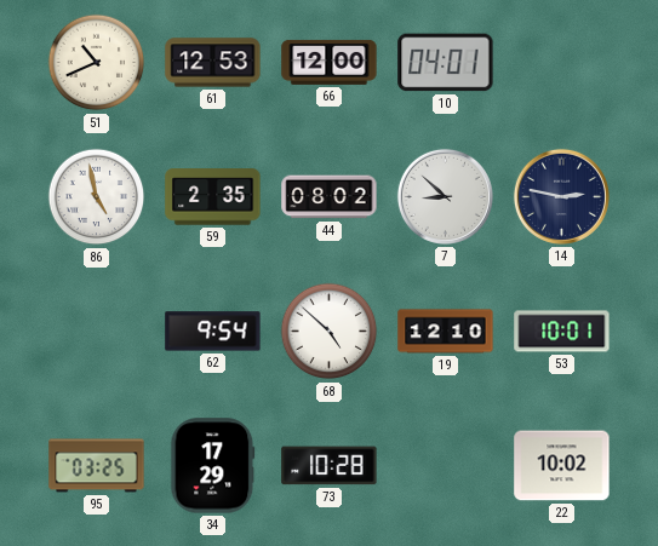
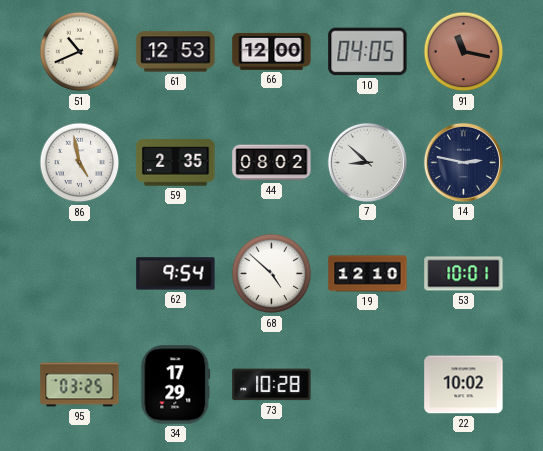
10: 04:01 -> 04:05
91: none -> 11:17
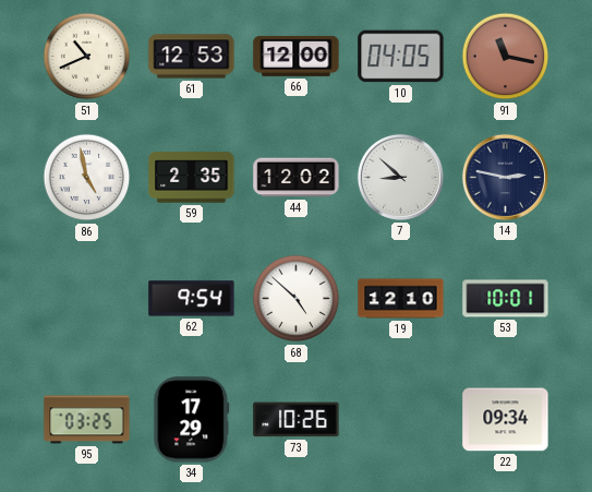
44: 08:02 -> 12:02
73: 10:28 -> 10:26
22: 10:02 -> 09:34
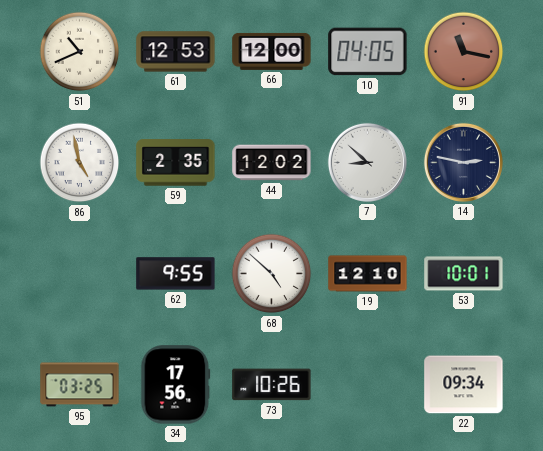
62: 9:54 -> 9:55
34: 17:29 -> 17:56
